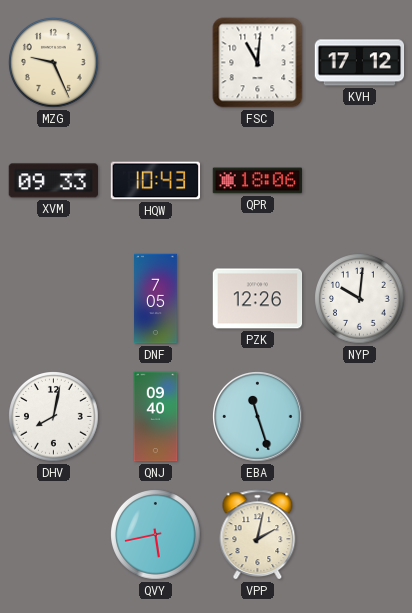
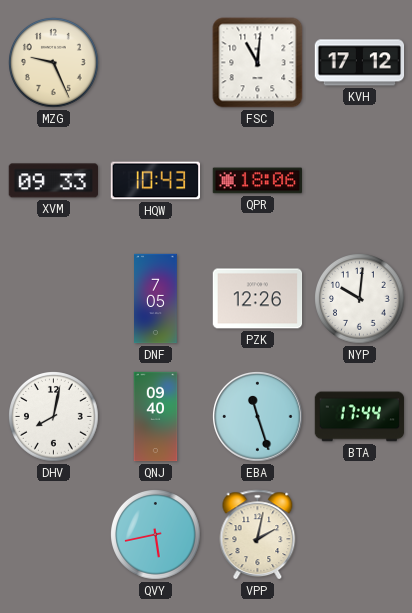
BTA: none -> 17:44
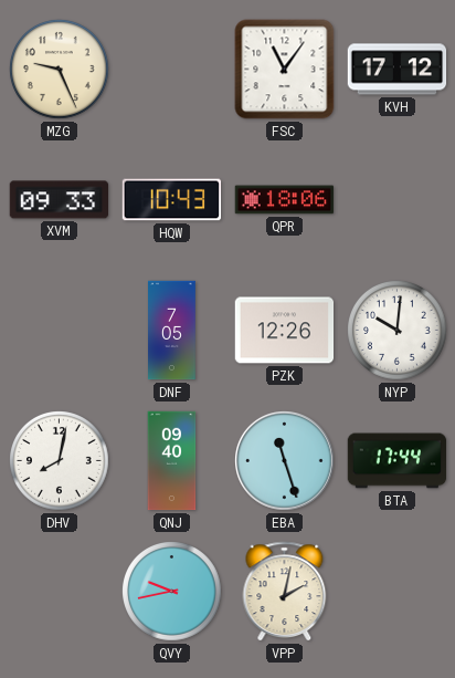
FSC: 11:01 -> 11:06
QVY: 5:43 -> 9:43
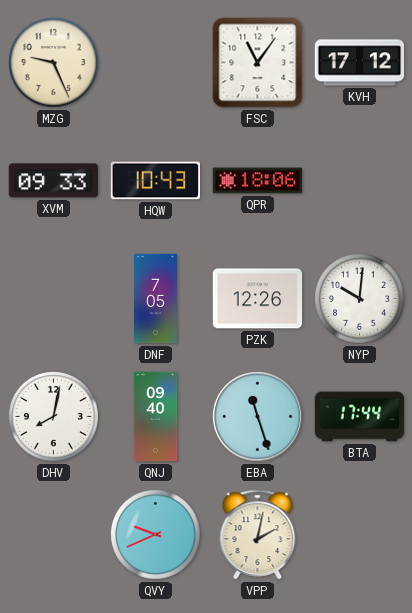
QVY: 9:43 -> 9:41
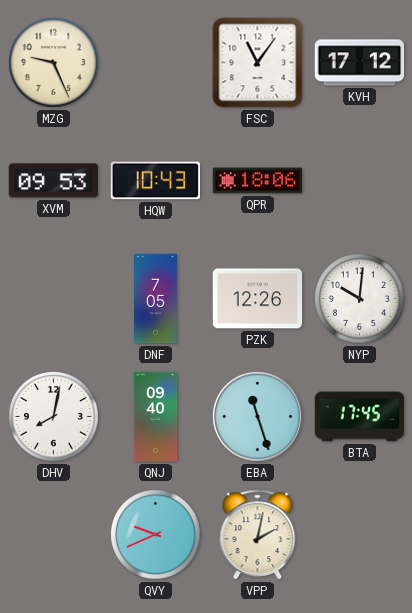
XVM: 09:33 -> 09:53
BTA: 17:44 -> 17:45
